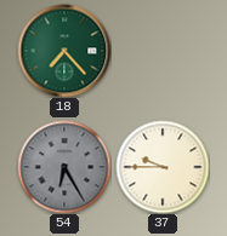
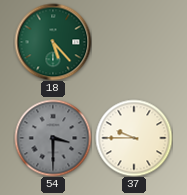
18: 7:23 -> 5:23
54: 6:25 -> 3:30
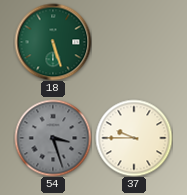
18: 5:23 -> 5:27
54: 3:30 -> 3:27
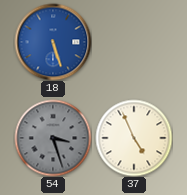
18 dial: green -> blue
37: 9:45 -> 4:56
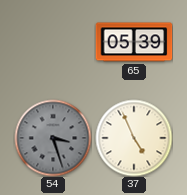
18: 5:27 -> none
65: none -> 05:39
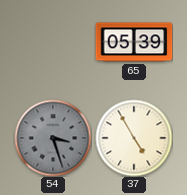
37: 4:56 -> 4:55
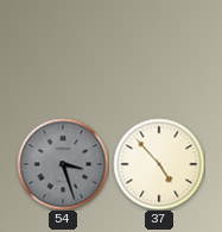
65: 05:39 -> none
37: 4:55 -> 4:53
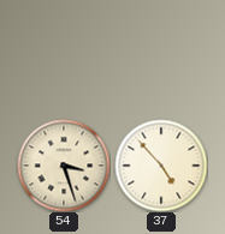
54 dial: grey -> cream
